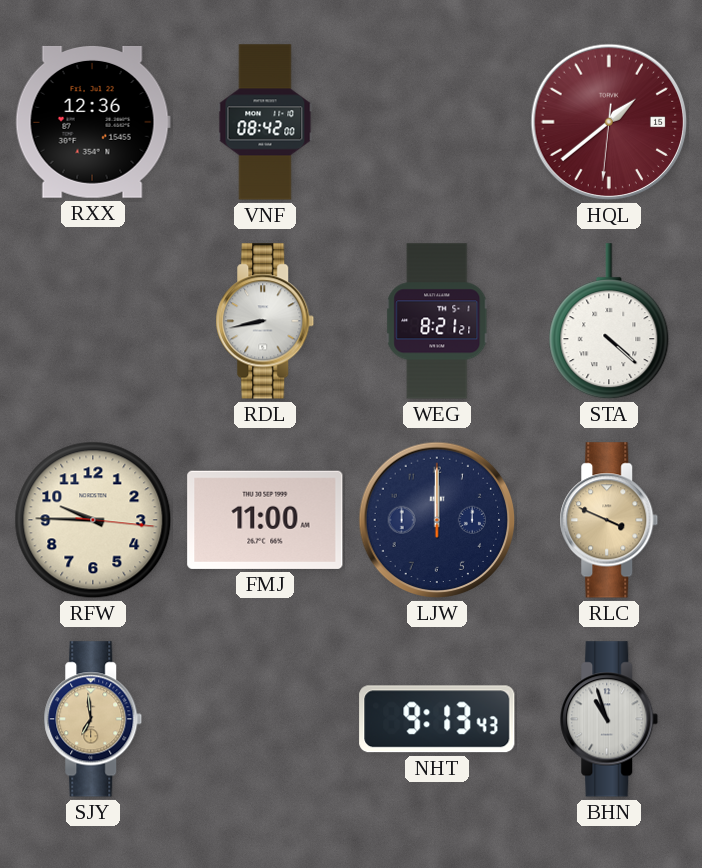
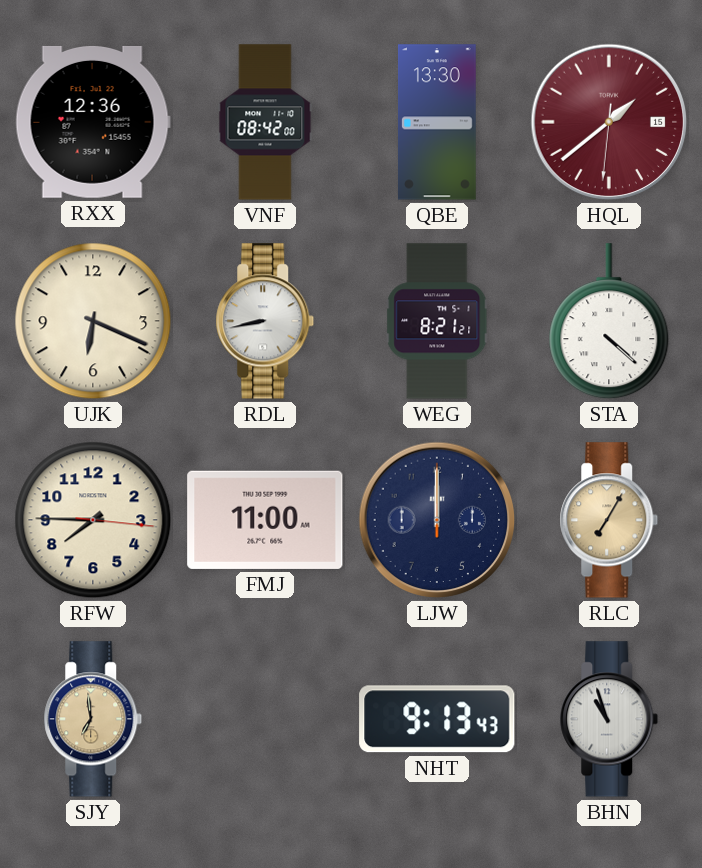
QBE: none -> 13:30
UJK: none -> 6:19
RFW: 9:45 -> 7:45
RLC: 3:49 -> 7:05
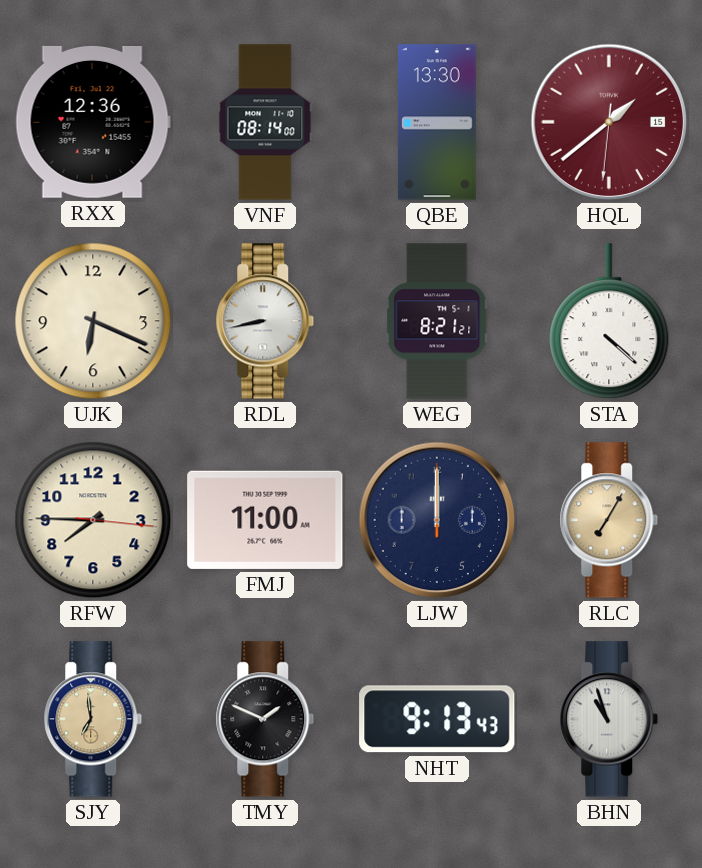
VNF: 08:42 -> 08:14
TMY: none -> 1:49
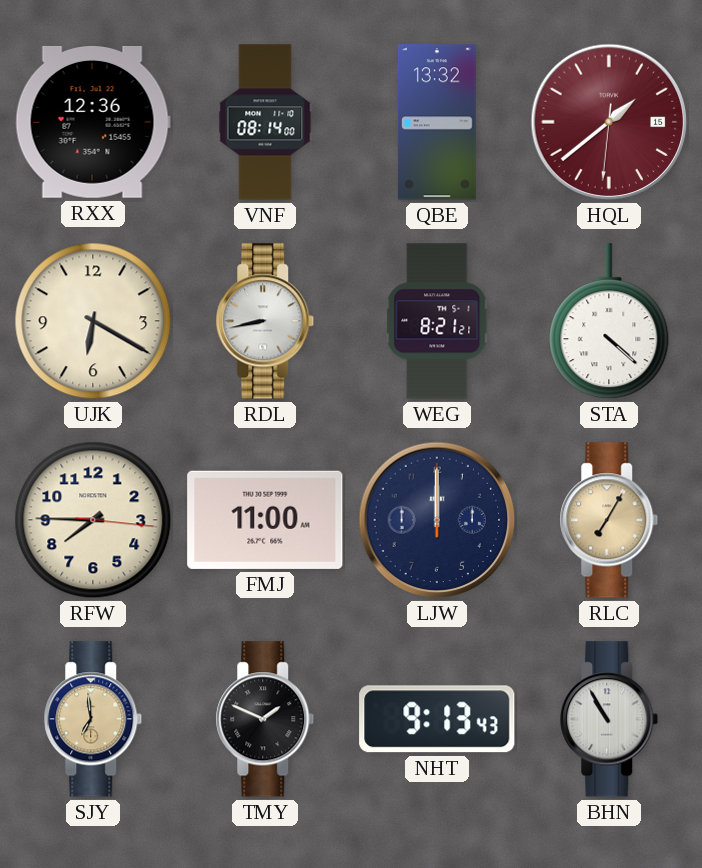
QBE: 13:30 -> 13:32
UJK: 6:19 -> 6:20
BHN: 10:57 -> 10:55
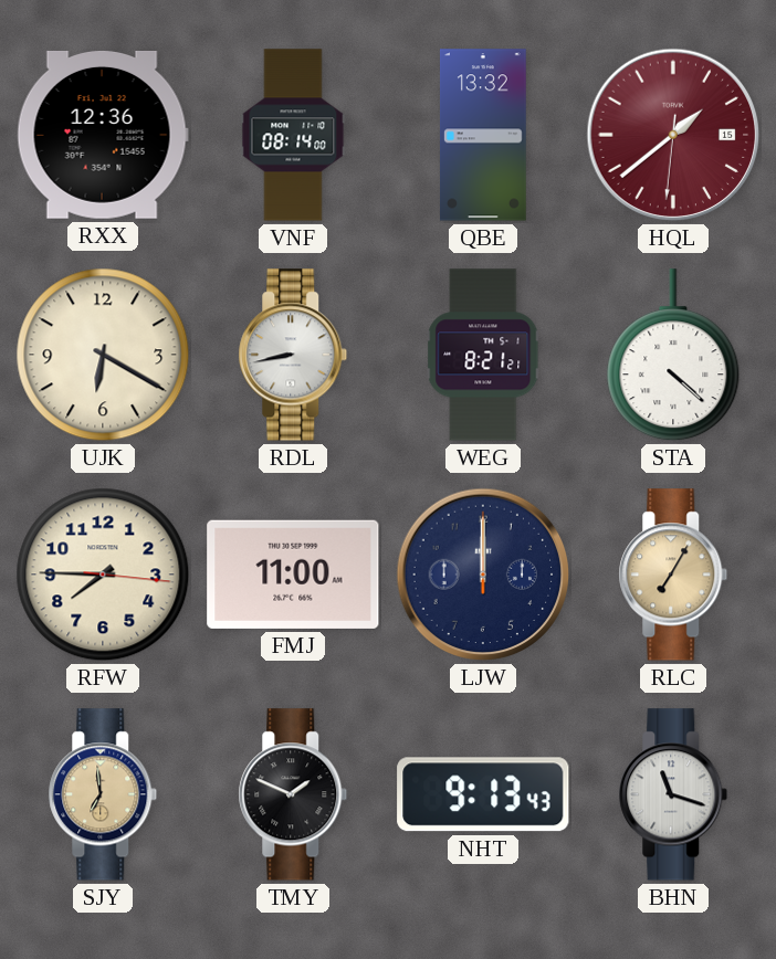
BHN: 10:55 -> 11:18
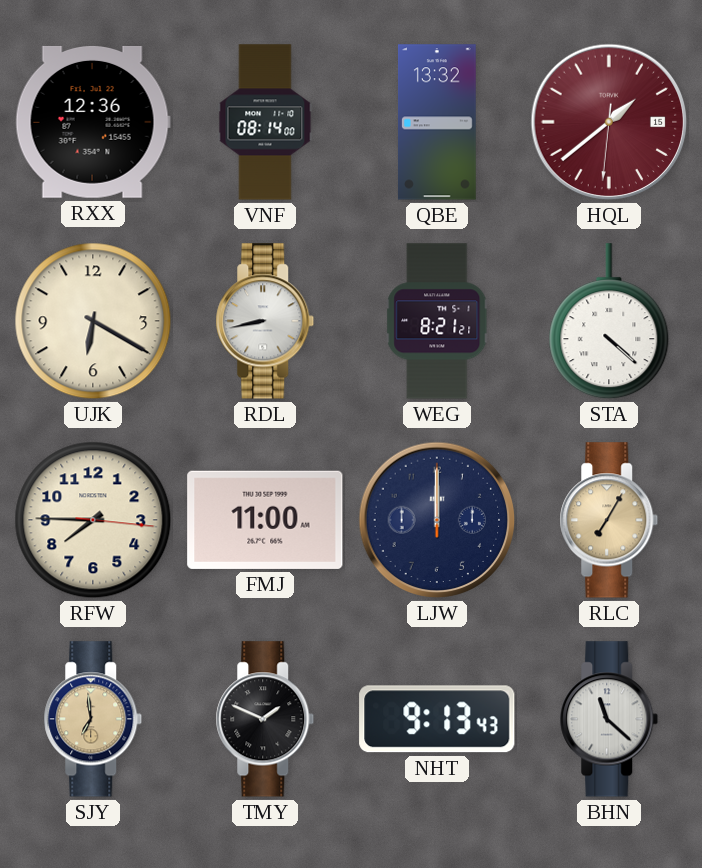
BHN: 11:18 -> 11:22
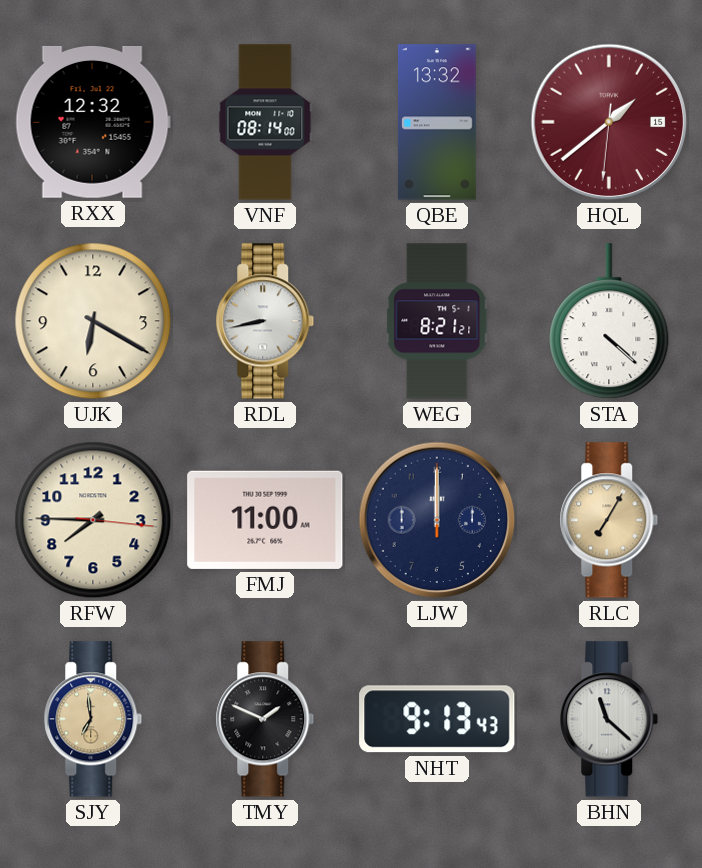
RXX: 12:36 -> 12:32
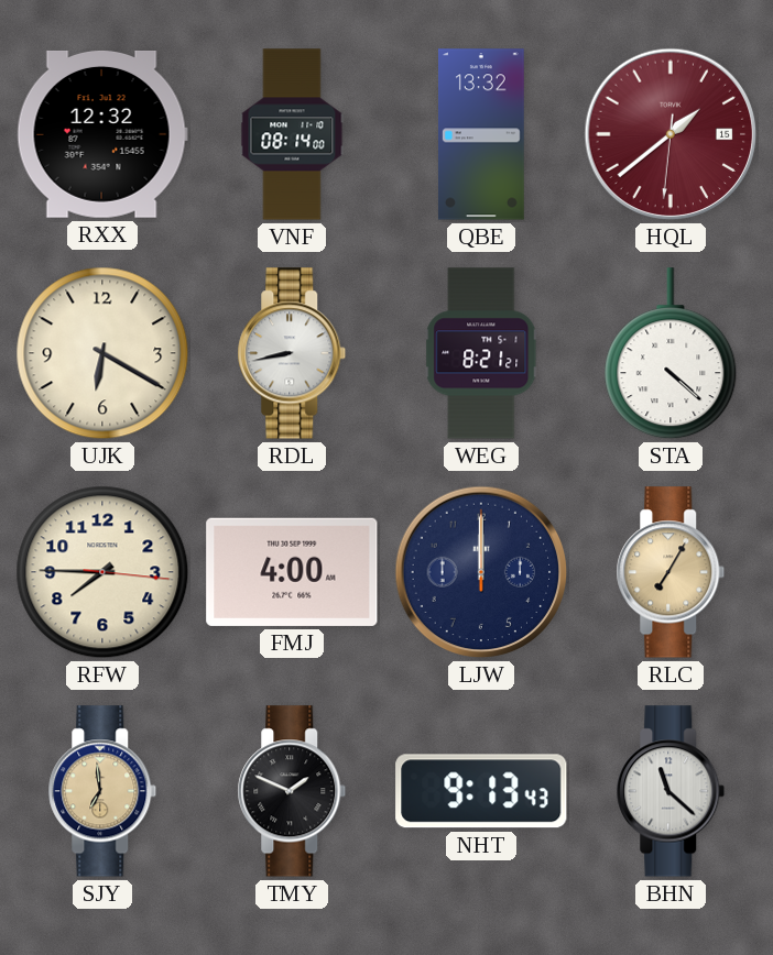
FMJ: 11:00 -> 4:00
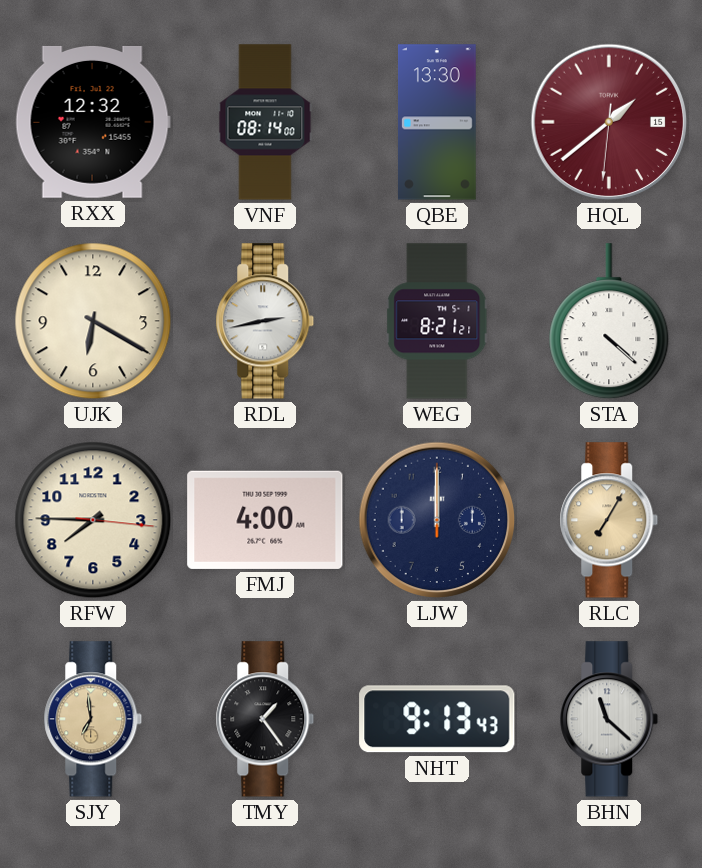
QBE: 13:32 -> 13:30
RDL: 8:43 -> 2:43
TMY: 1:49 -> 1:24
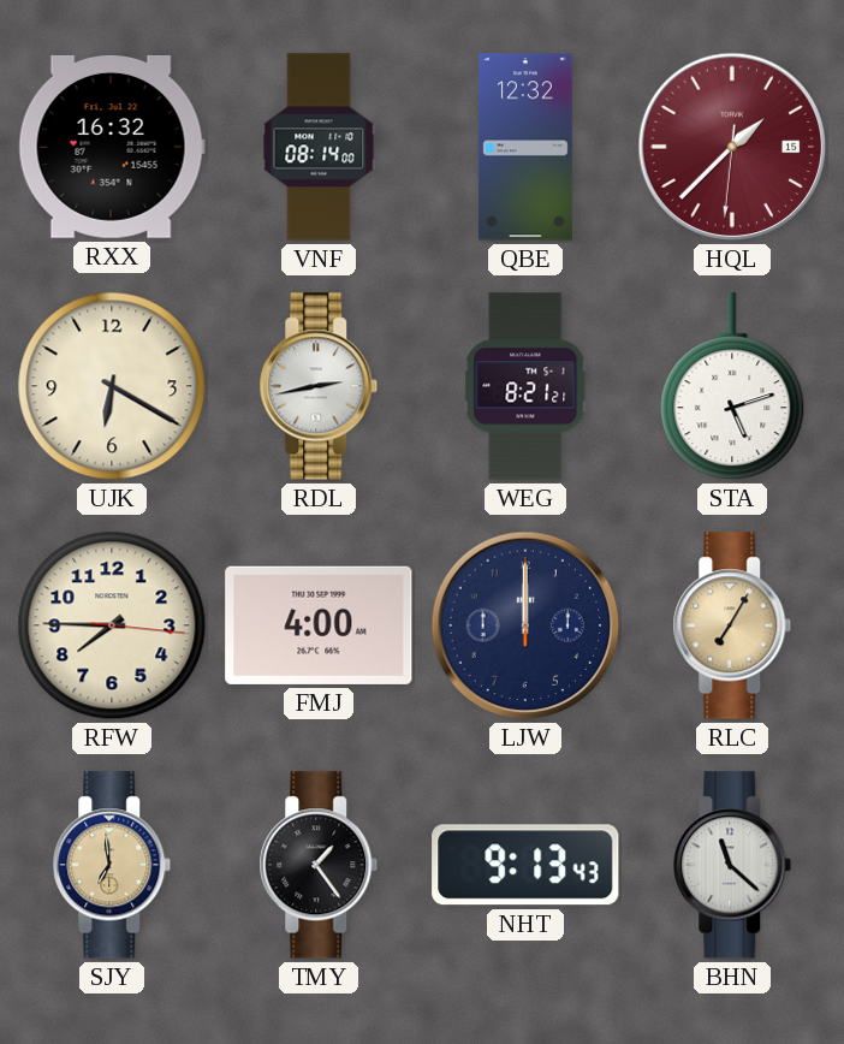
RXX: 12:32 -> 16:32
QBE: 13:30 -> 12:32
HQL: 1:38 -> 1:37
STA: 4:22 -> 5:12
